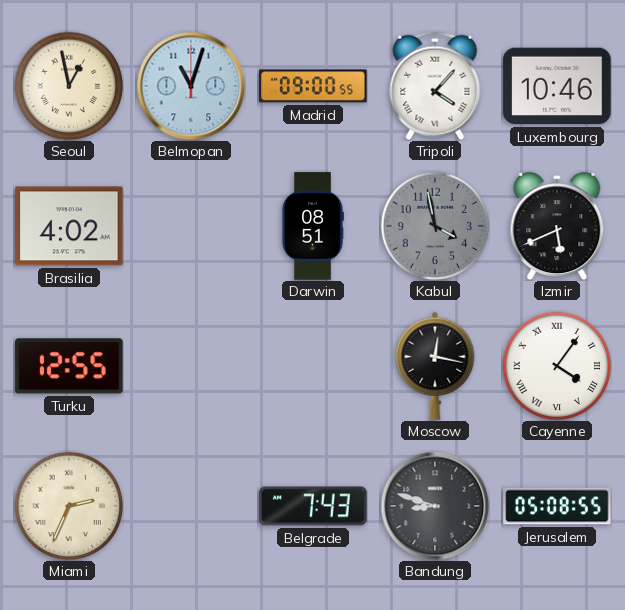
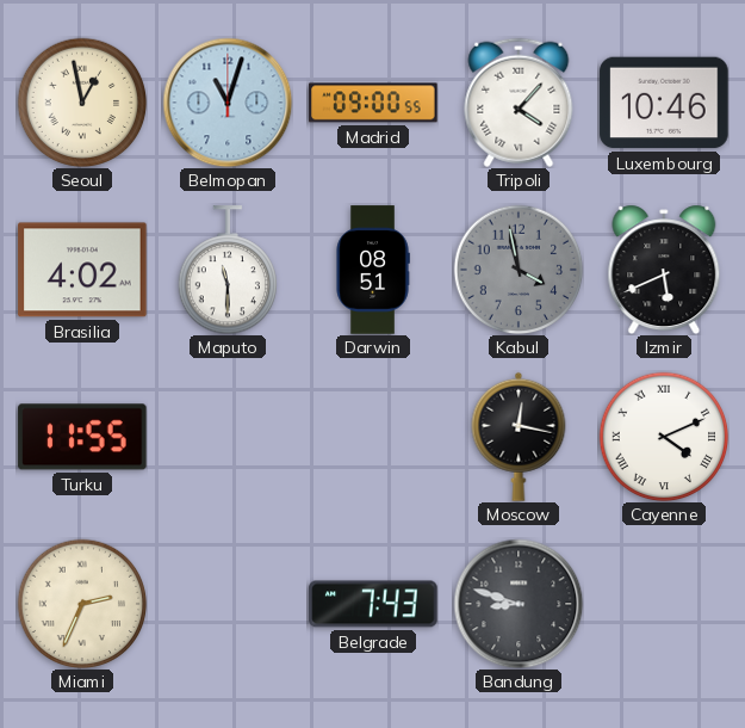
Maputo: none -> 11:30
Turku: 12:55 -> 11:55
Cayenne: 4:06 -> 4:11
Jerusalem: 05:08 -> none
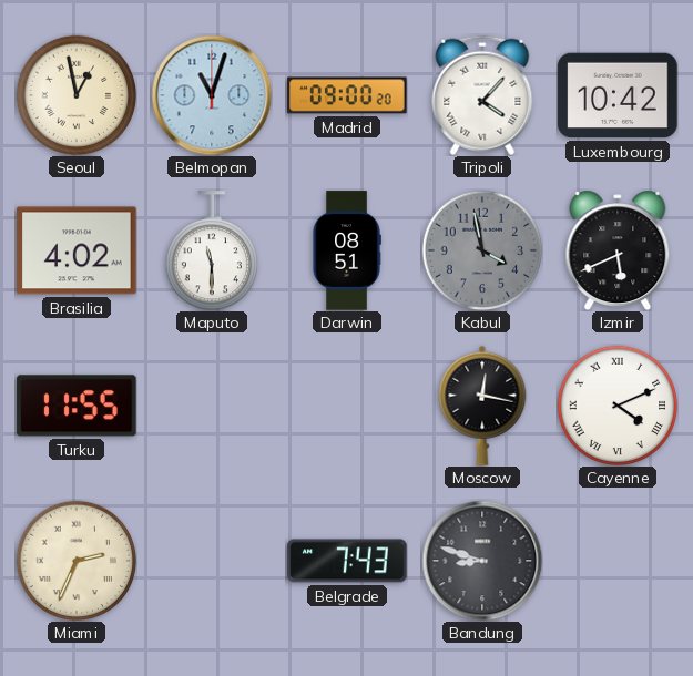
Madrid: 09:00:55 -> 09:00:20
Luxembourg: 10:46 -> 10:42
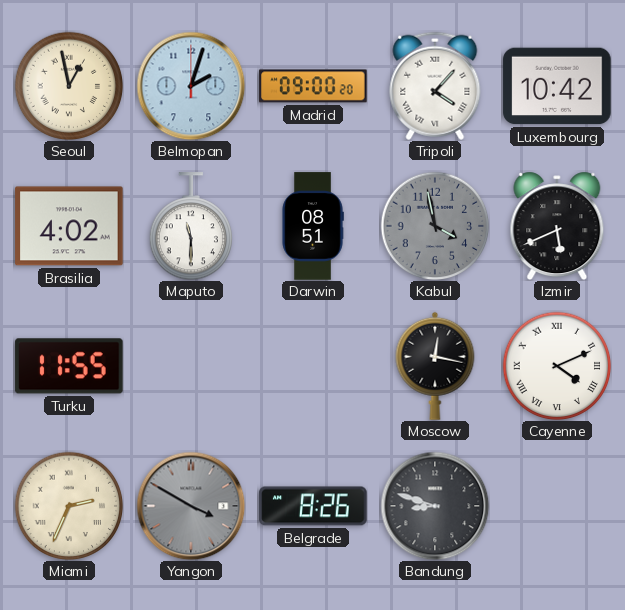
Belmopan: 11:03 -> 2:03
Yangon: none -> 3:50
Belgrade: 7:43 -> 8:26
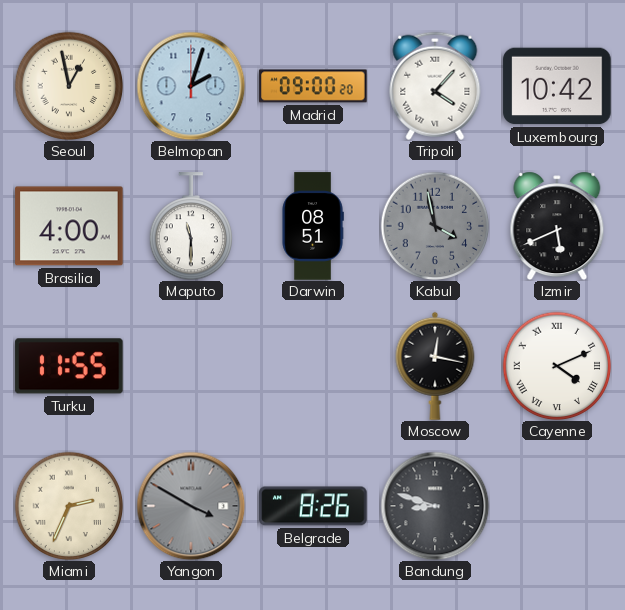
Brasilia: 4:02 -> 4:00
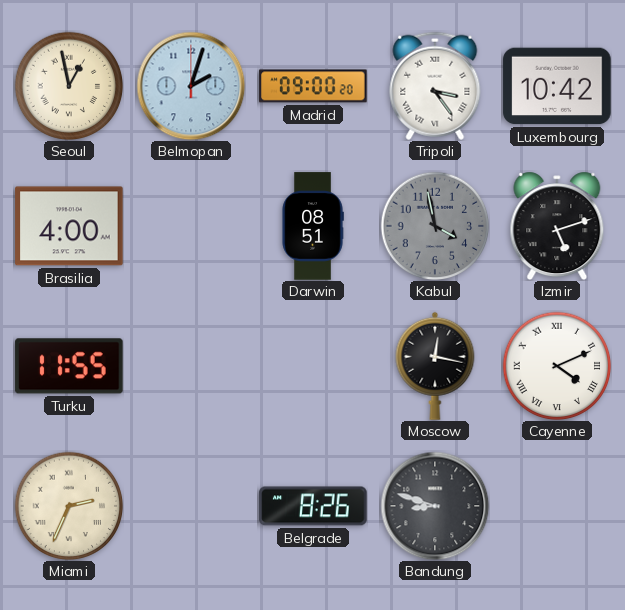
Tripoli: 4:07 -> 3:24
Maputo: 11:30 -> none
Izmir: 5:41 -> 5:12
Yangon: 3:50 -> none
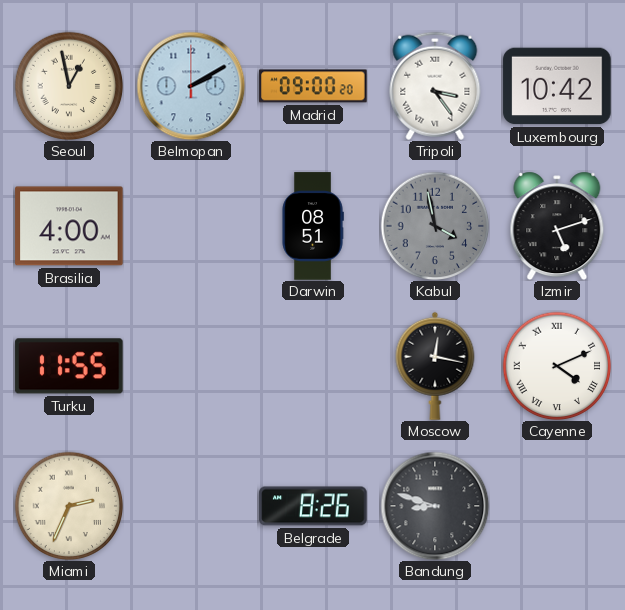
Belmopan: 2:03 -> 2:10
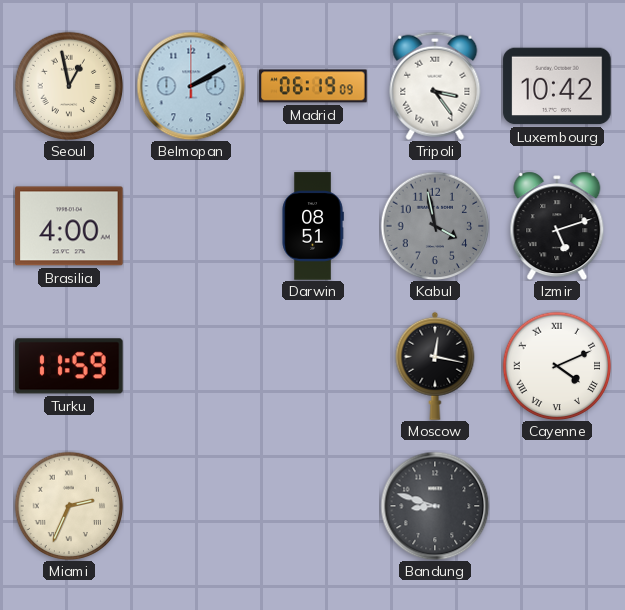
Madrid: 09:00 -> 06:19
Turku: 11:55 -> 11:59
Belgrade: 8:26 -> none
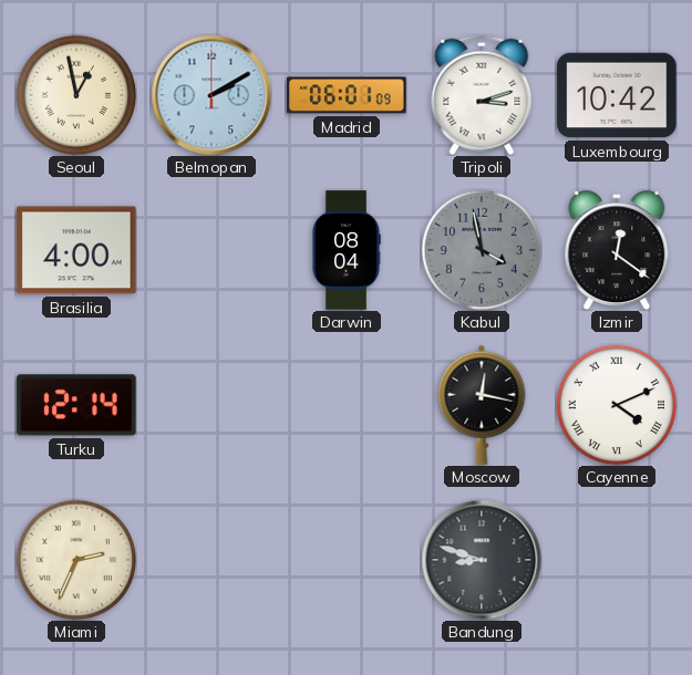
Madrid: 06:19 -> 06:01
Tripoli: 3:24 -> 3:12
Darwin: 08:51 -> 08:04
Izmir: 5:12 -> 12:21
Turku: 11:59 -> 12:14
